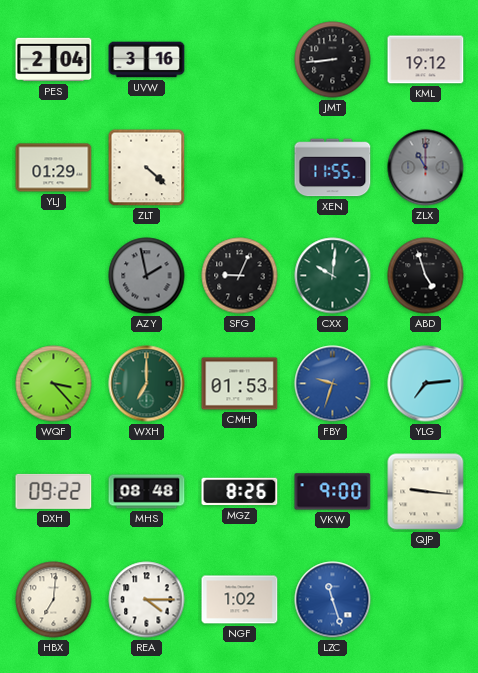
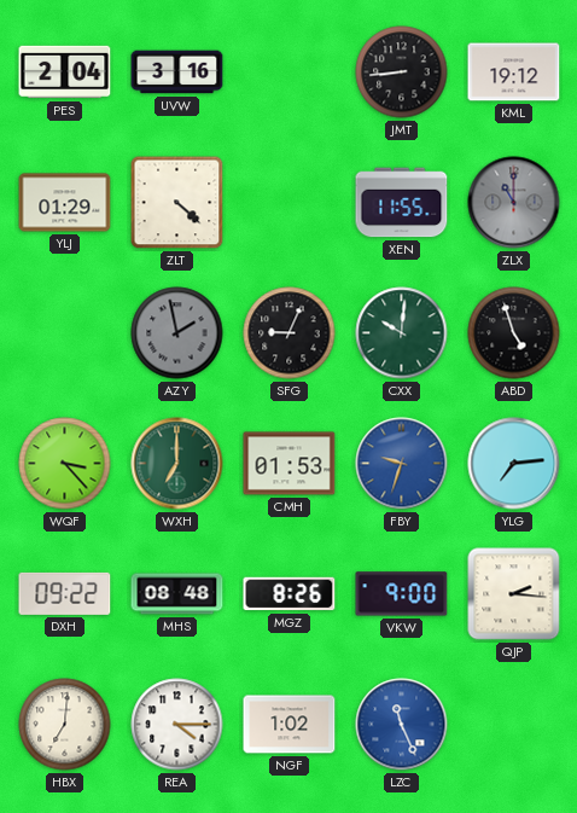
QJP: 9:16 -> 2:16
LZC: 11:27 -> 11:26
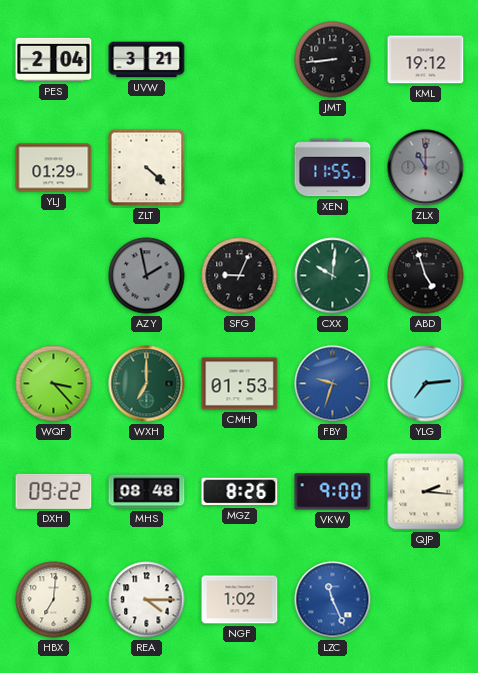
UVW: 3:16 -> 3:21
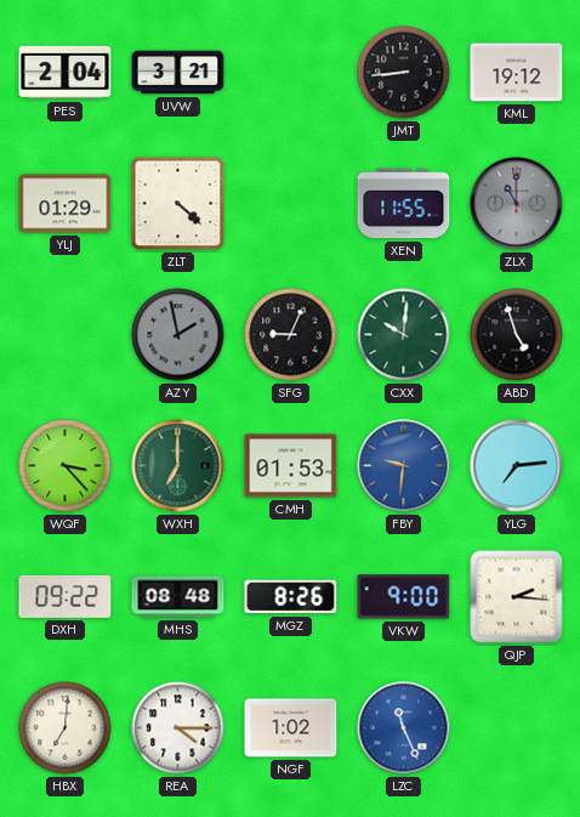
FBY: 9:33 -> 9:31
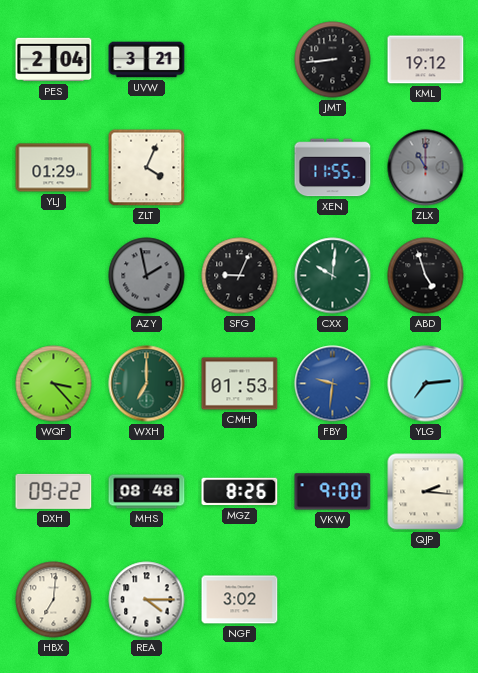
ZLT: 4:22 -> 4:04
NGF: 1:02 -> 3:02
LZC: 11:26 -> none
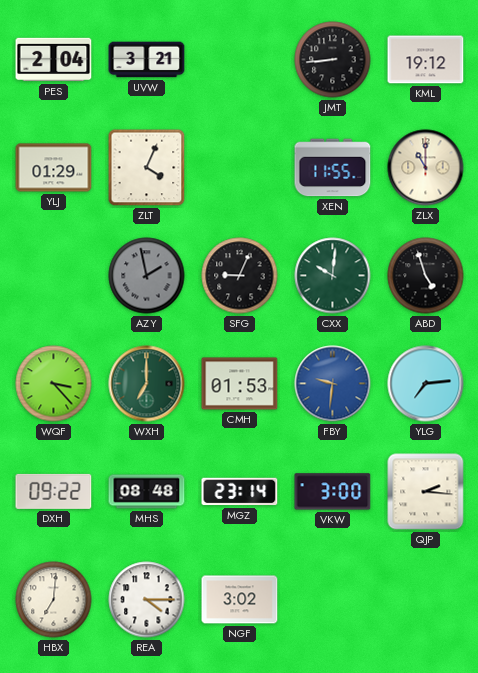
ZLX dial: grey -> cream
MGZ: 8:26 -> 23:14
VKW: 9:00 -> 3:00
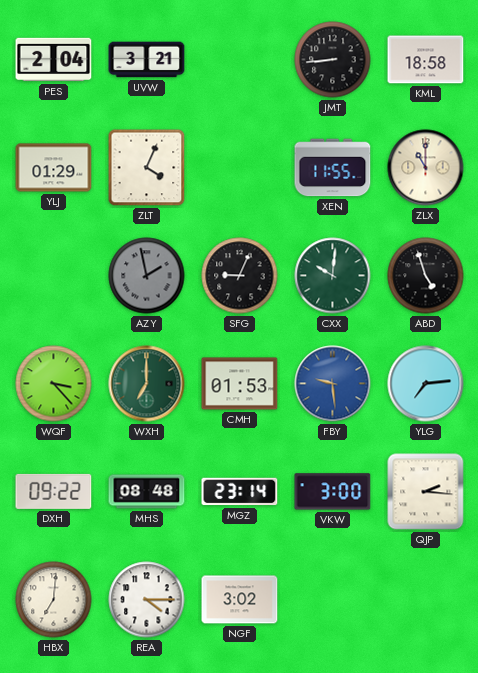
KML: 19:12 -> 18:58
FBY: 9:31 -> 9:29
